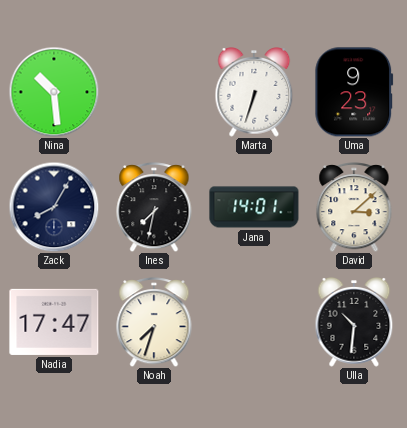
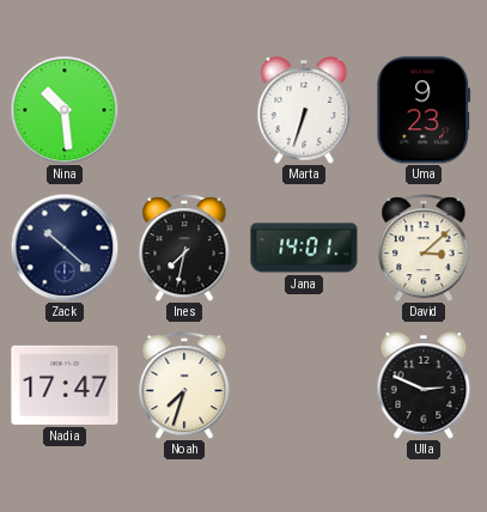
Zack: 8:05 -> 10:22
Ulla: 10:31 -> 2:49
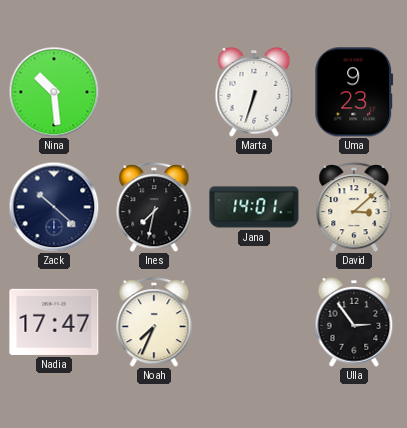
Noah: 7:33 -> 7:34
Ulla: 2:49 -> 2:54
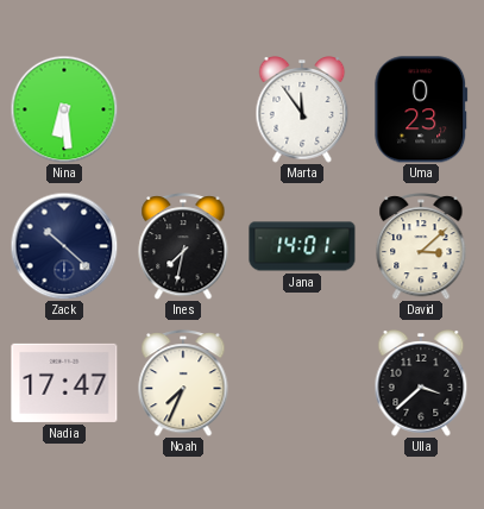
Nina: 10:29 -> 6:29
Marta: 6:33 -> 11:54
Uma: 9:23 -> 0:23
Ulla: 2:54 -> 3:38
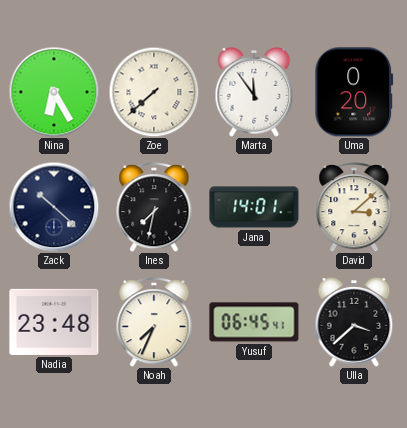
Nina: 6:29 -> 6:25
Zoe: none -> 7:38
Uma: 0:23 -> 0:20
Nadia: 17:47 -> 23:48
Yusuf: none -> 06:45
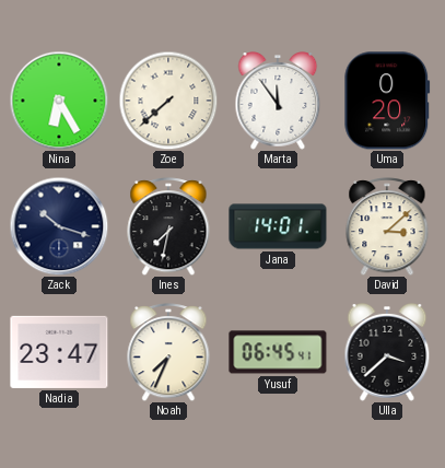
Zack: 10:22 -> 10:18
Nadia: 23:48 -> 23:47
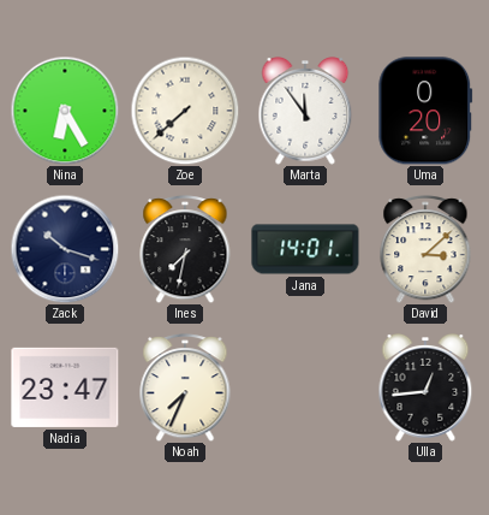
Yusuf: 06:45 -> none
Ulla: 3:38 -> 12:44
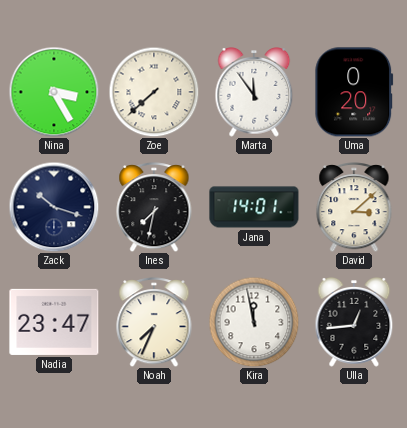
Nina: 6:25 -> 3:25
Kira: none -> 11:58
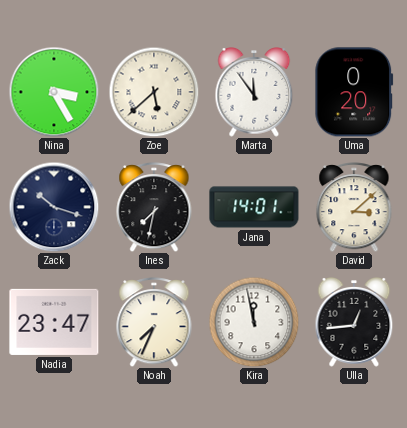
Zoe: 7:38 -> 5:38
